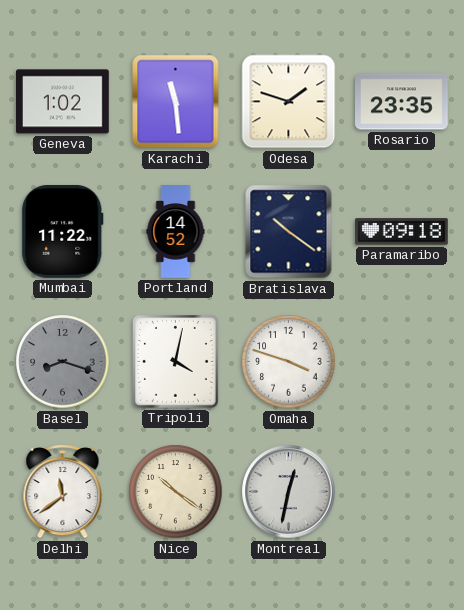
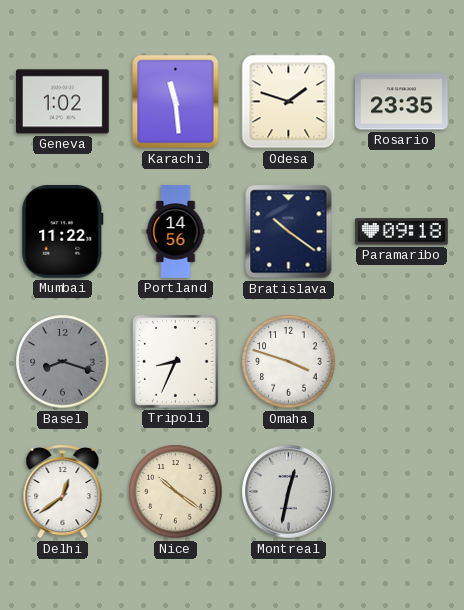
Portland: 14:52 -> 14:56
Tripoli: 4:02 -> 8:34
Delhi: 11:39 -> 12:39
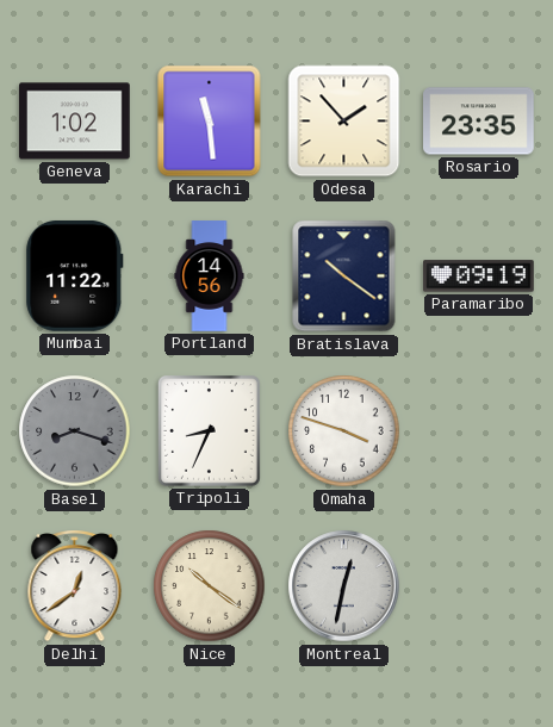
Odesa: 1:48 -> 1:53
Paramaribo: 09:18 -> 09:19
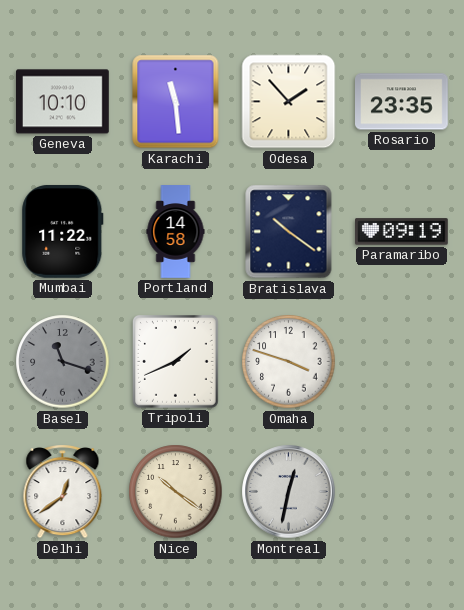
Geneva: 1:02 -> 10:10
Portland: 14:56 -> 14:58
Basel: 8:18 -> 11:18
Tripoli: 8:34 -> 1:41
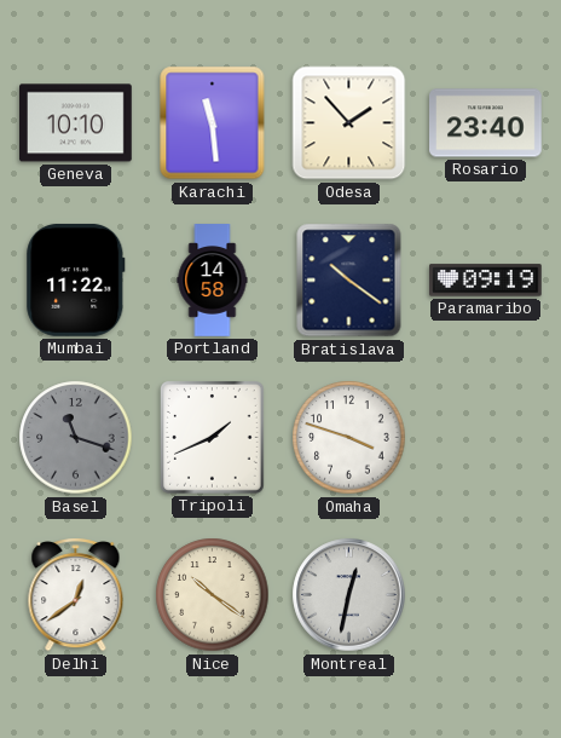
Rosario: 23:35 -> 23:40
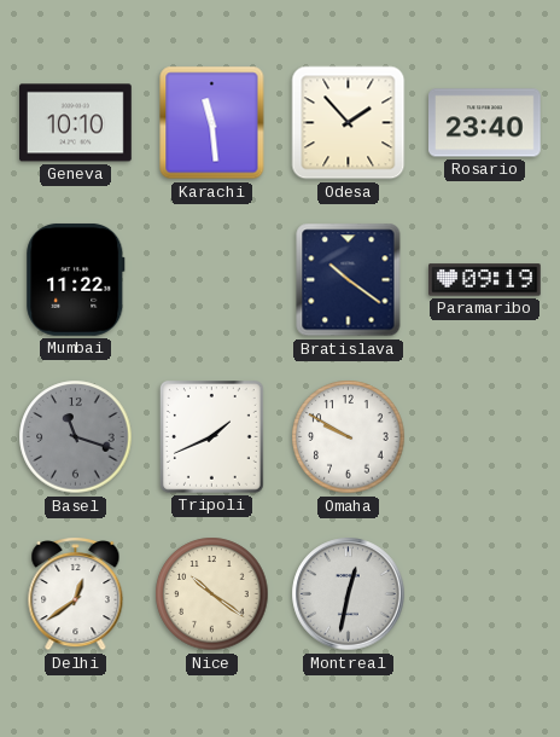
Portland: 14:58 -> none
Omaha: 3:48 -> 9:50
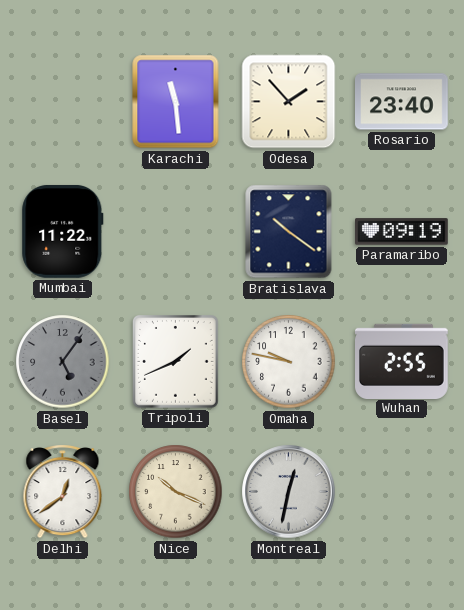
Geneva: 10:10 -> none
Basel: 11:18 -> 5:06
Omaha: 9:50 -> 9:47
Wuhan: none -> 2:55
Nice: 10:21 -> 10:19
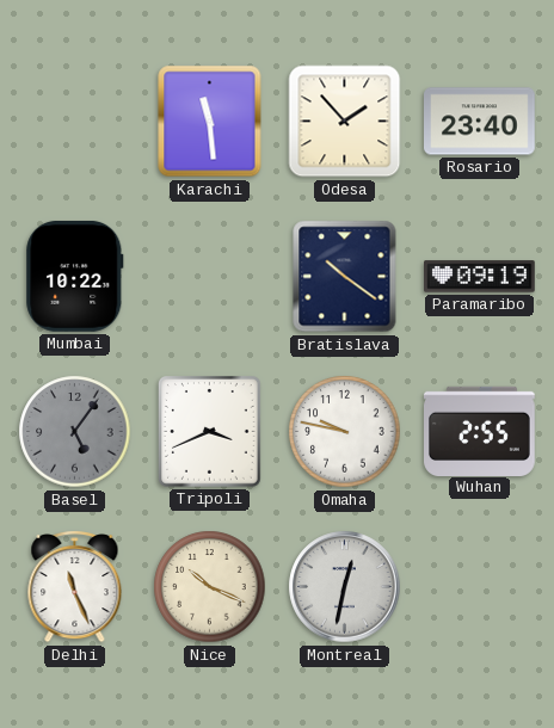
Mumbai: 11:22 -> 10:22
Tripoli: 1:41 -> 3:41
Delhi: 12:39 -> 11:26
